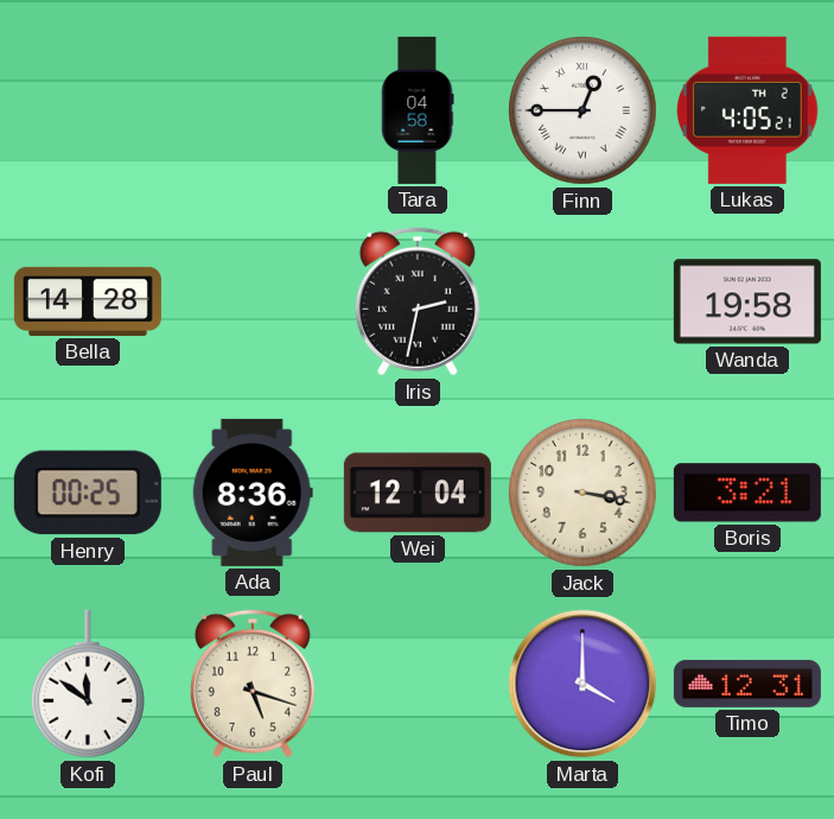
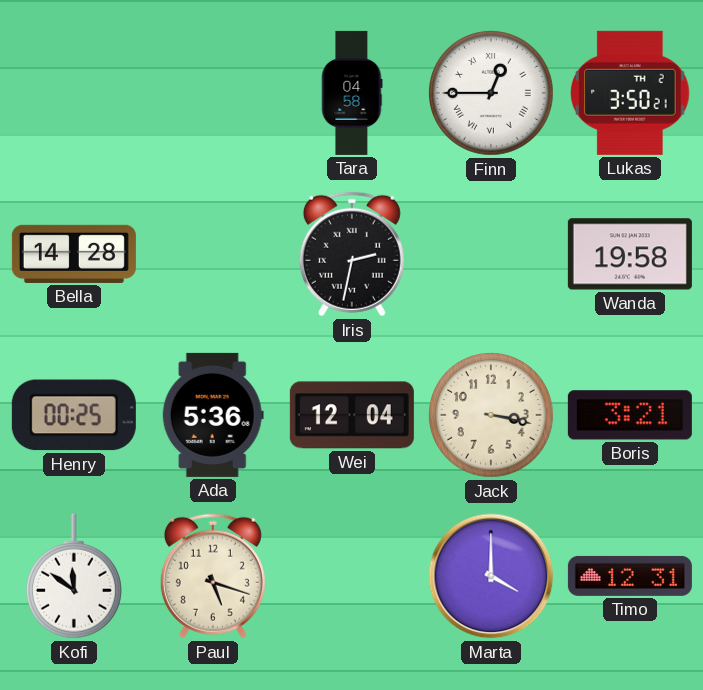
Lukas: 4:05 -> 3:50
Ada: 8:36 -> 5:36
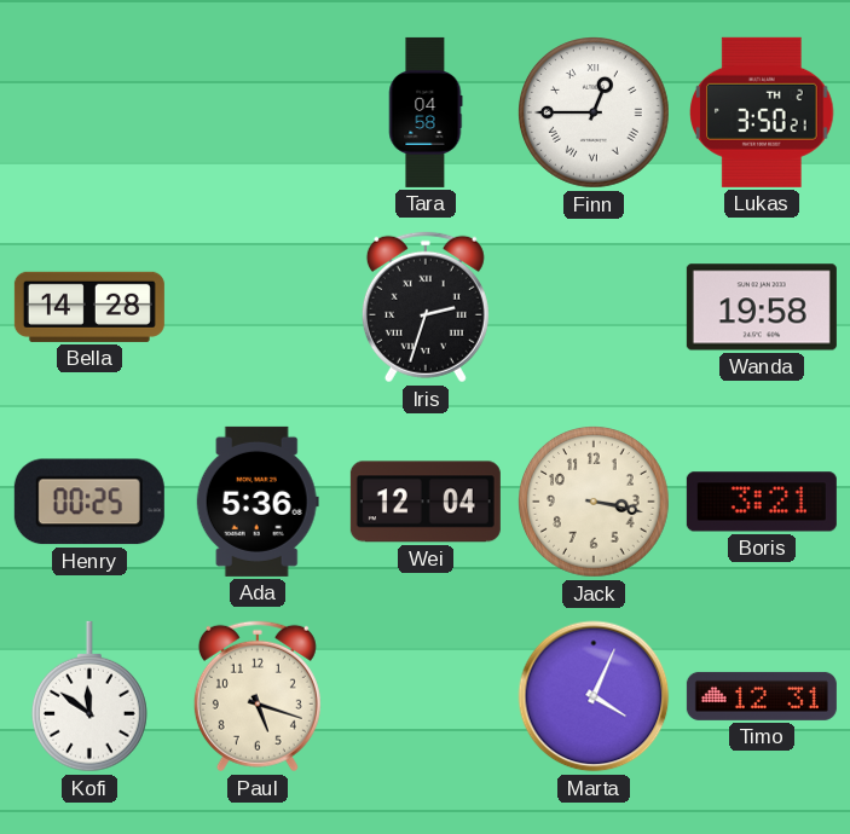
Iris: 2:32 -> 2:33
Marta: 4:00 -> 4:04
